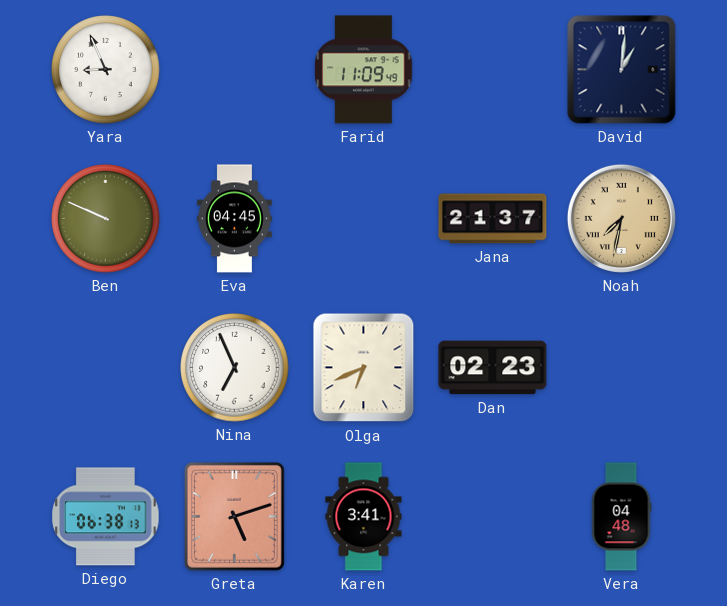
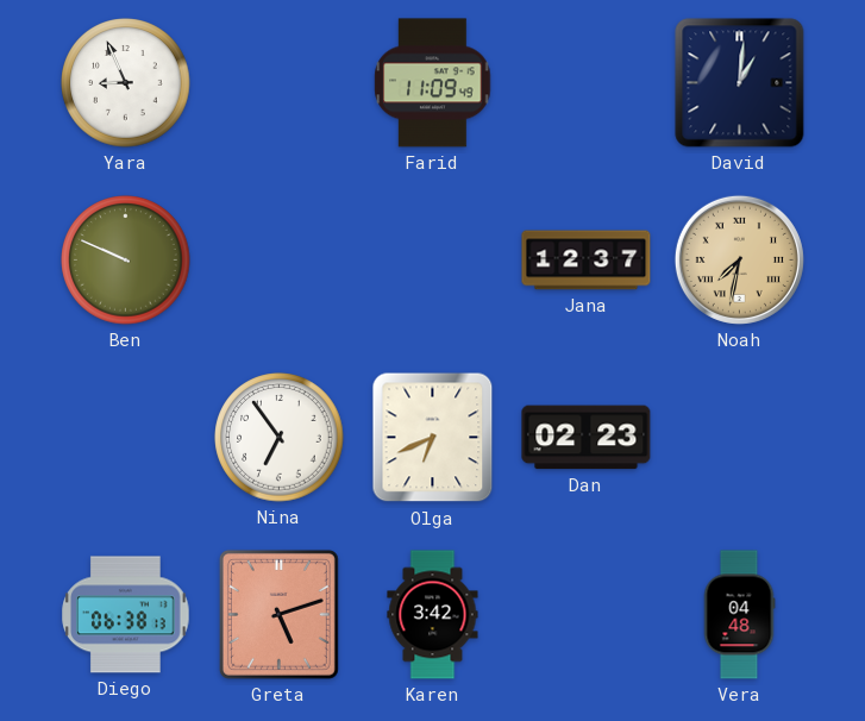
Eva: 04:45 -> none
Jana: 21:37 -> 12:37
Nina: 6:56 -> 6:54
Karen: 3:41 -> 3:42
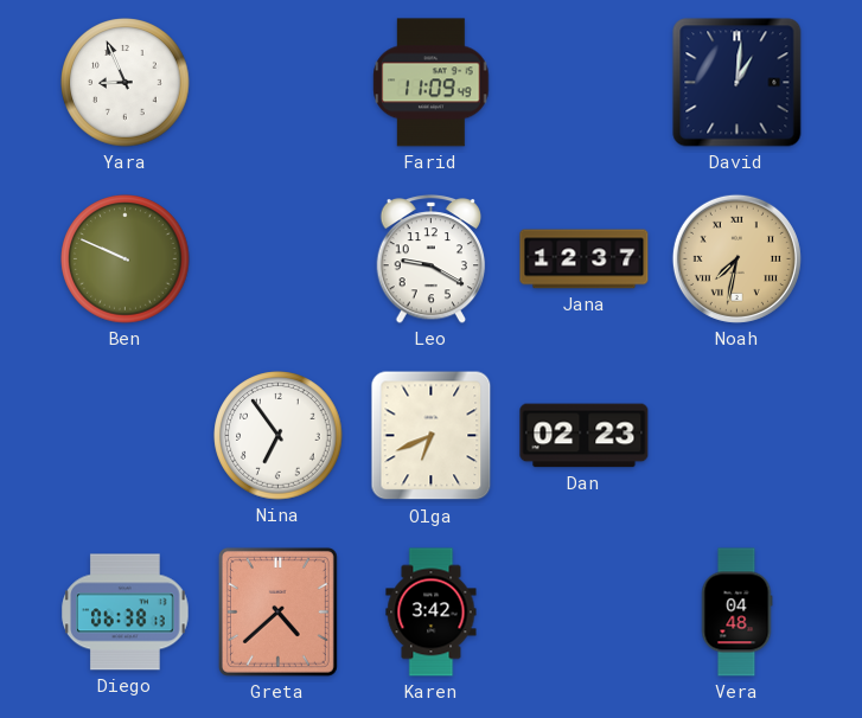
Leo: none -> 9:20
Greta: 5:12 -> 4:38
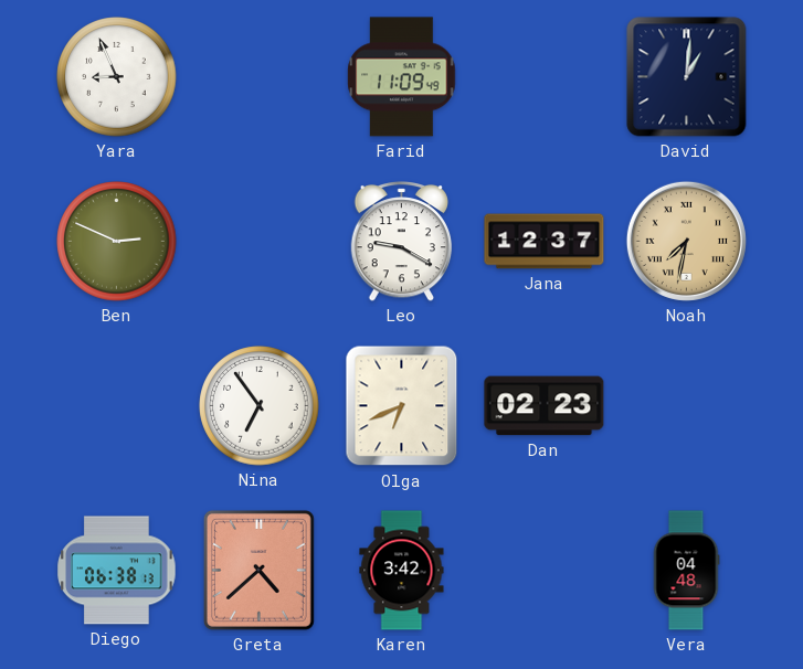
Ben: 9:49 -> 2:49
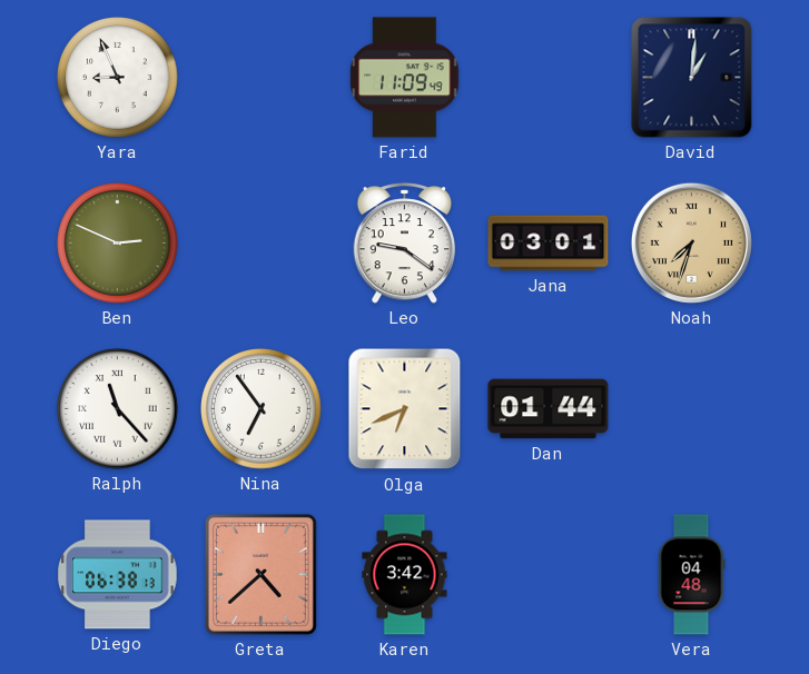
Leo: 9:20 -> 9:21
Jana: 12:37 -> 03:01
Noah: 7:32 -> 7:33
Ralph: none -> 11:23
Dan: 02:23 -> 01:44
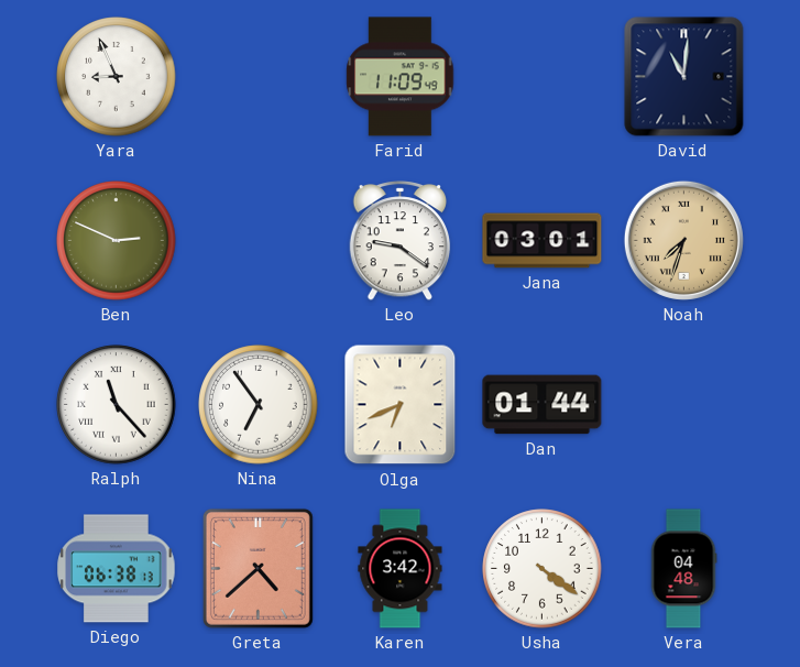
David: 1:01 -> 11:01
Usha: none -> 4:21
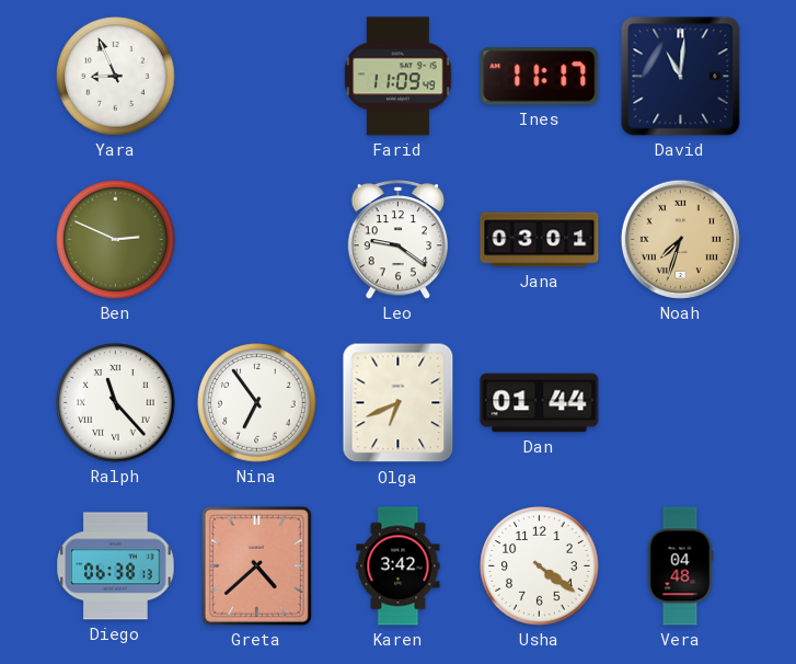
Ines: none -> 11:17
